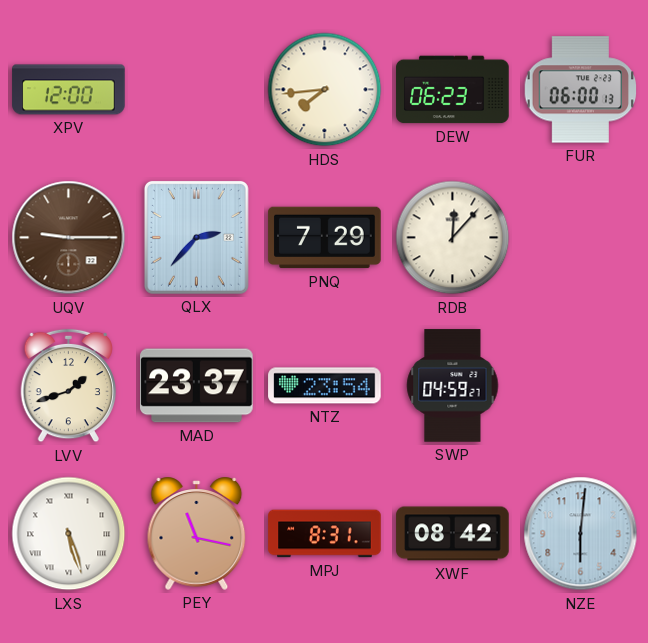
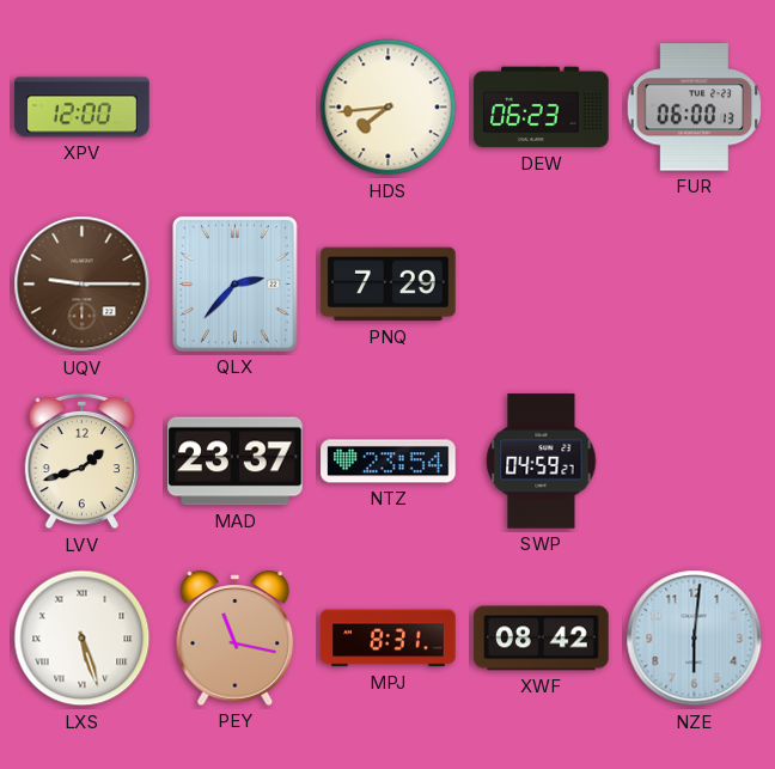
RDB: 12:07 -> none
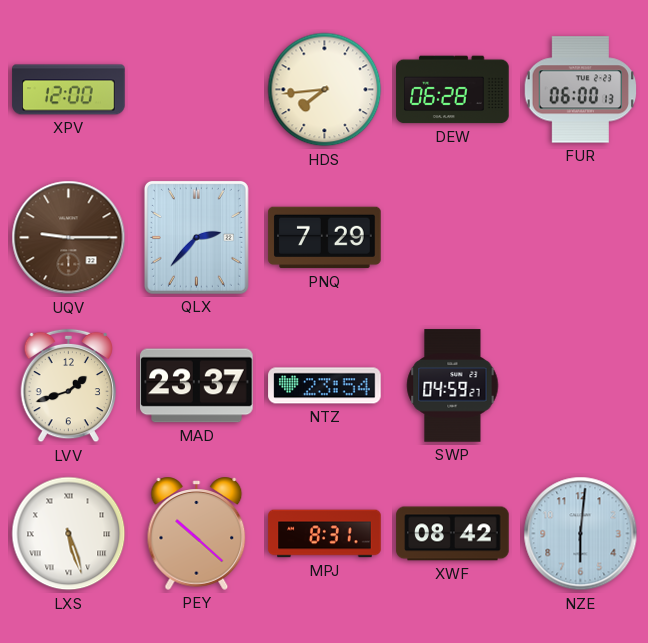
DEW: 06:23 -> 06:28
PEY: 11:17 -> 10:22
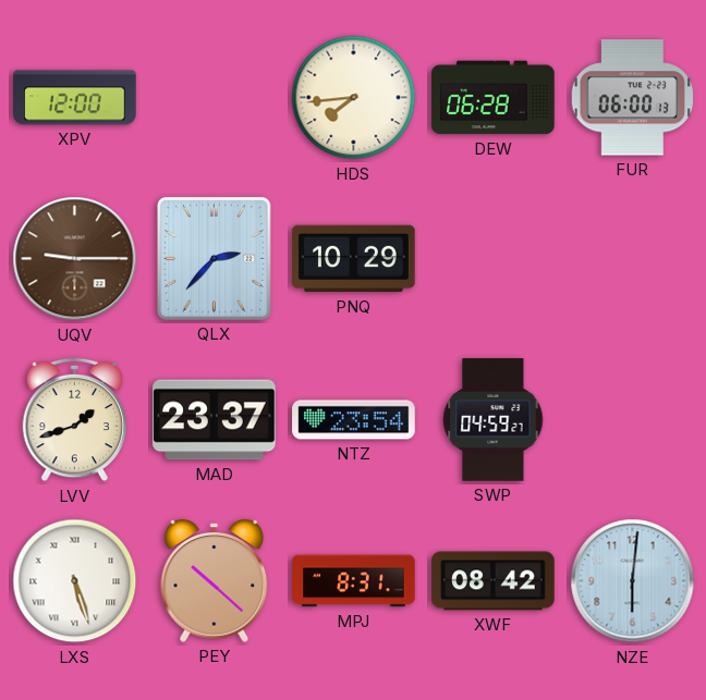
PNQ: 7:29 -> 10:29
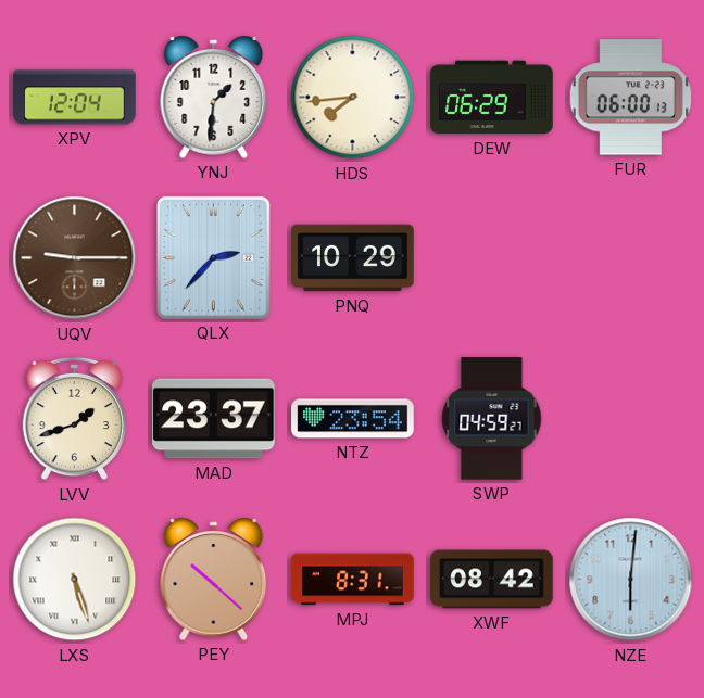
XPV: 12:00 -> 12:04
YNJ: none -> 1:31
DEW: 06:28 -> 06:29
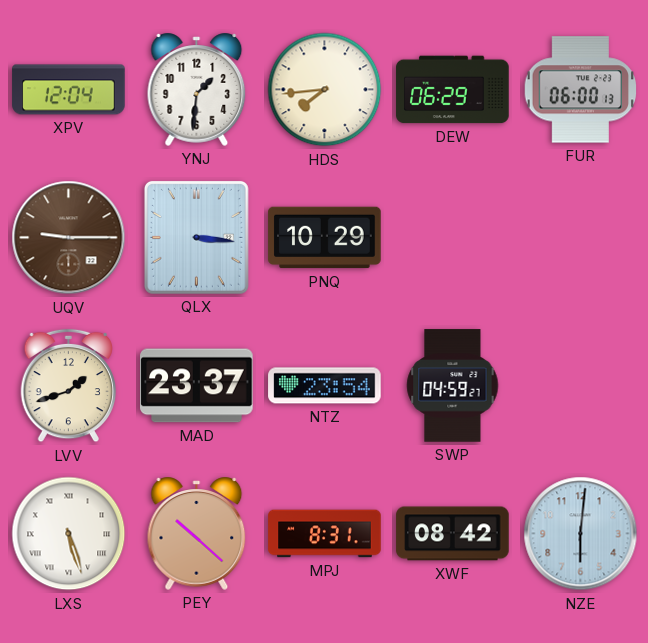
QLX: 2:37 -> 3:16
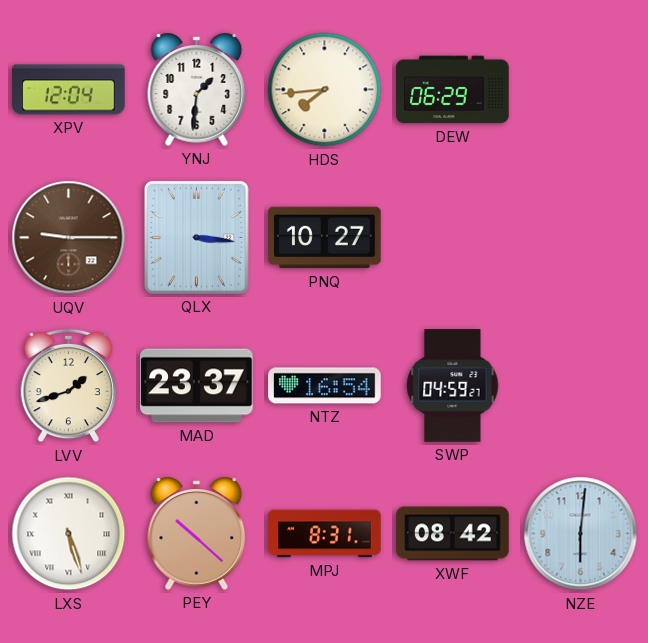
FUR: 06:00 -> none
PNQ: 10:29 -> 10:27
NTZ: 23:54 -> 16:54
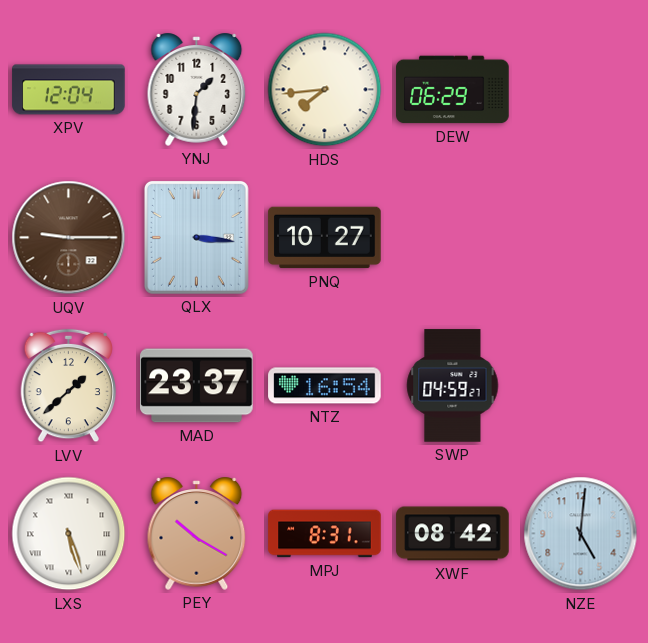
LVV: 1:42 -> 1:38
PEY: 10:22 -> 10:20
NZE: 6:01 -> 5:01
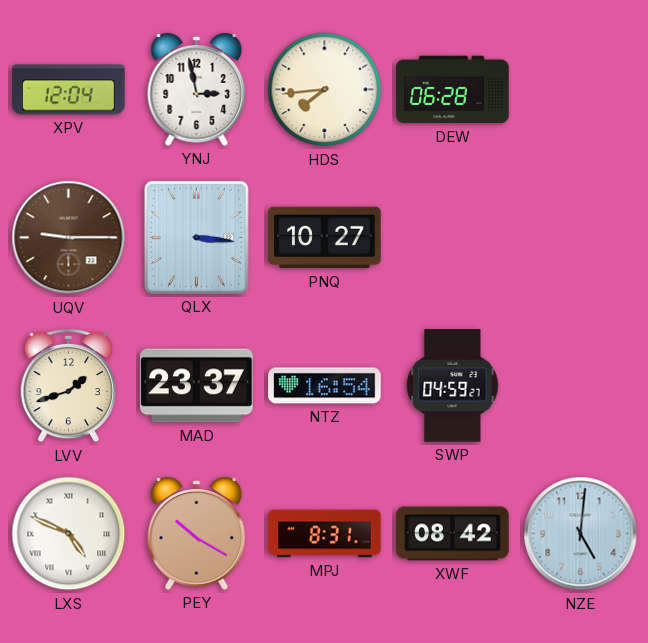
YNJ: 1:31 -> 2:58
DEW: 06:29 -> 06:28
LVV: 1:38 -> 1:42
LXS: 5:27 -> 4:49
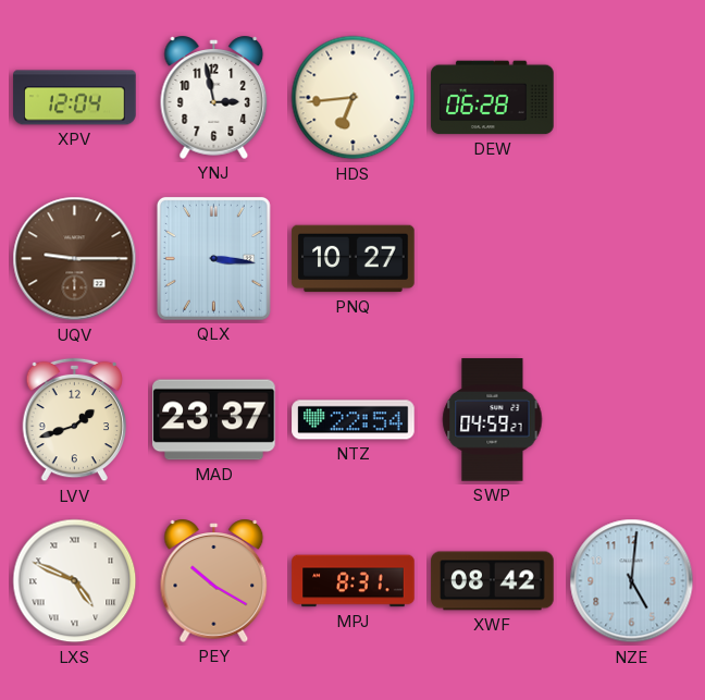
HDS: 7:44 -> 6:44
NTZ: 16:54 -> 22:54
